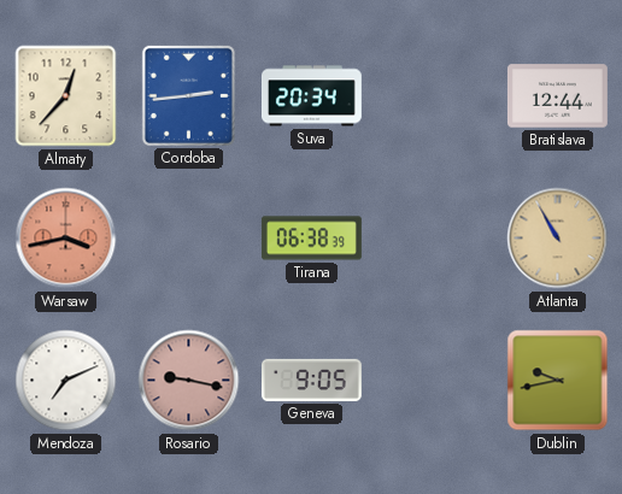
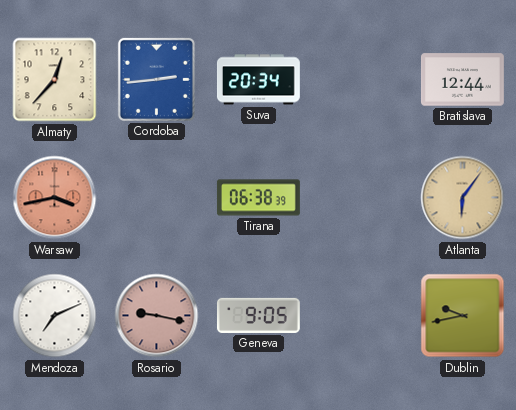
Atlanta: 10:55 -> 6:06
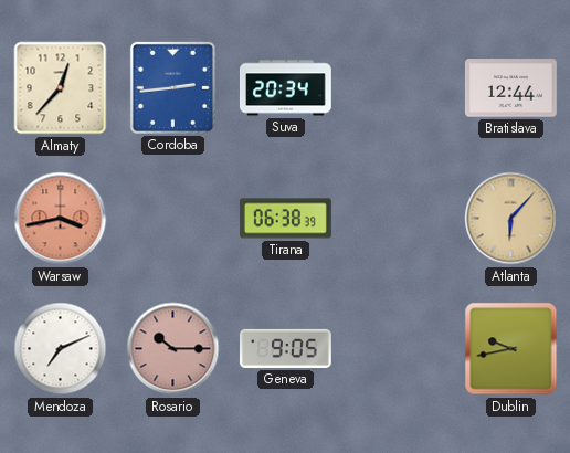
Atlanta: 6:06 -> 6:07
Rosario: 9:17 -> 10:15
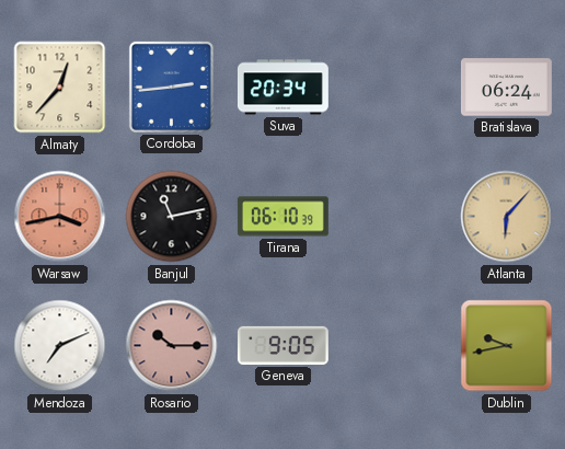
Bratislava: 12:44 -> 06:24
Banjul: none -> 11:13
Tirana: 06:38 -> 06:10
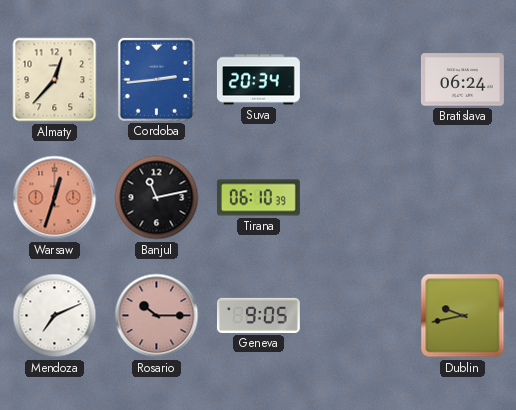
Warsaw: 3:43 -> 12:33
Atlanta: 6:07 -> none
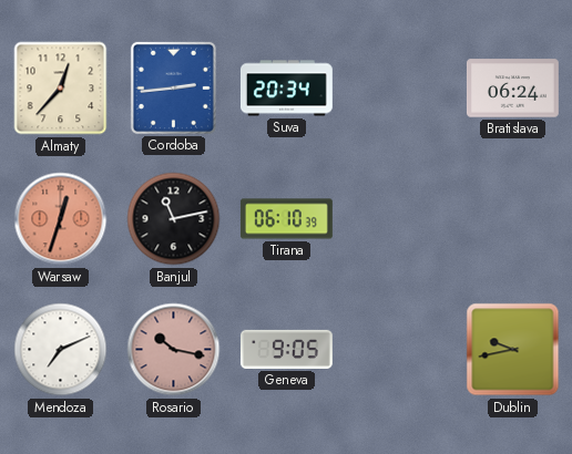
Rosario: 10:15 -> 10:17
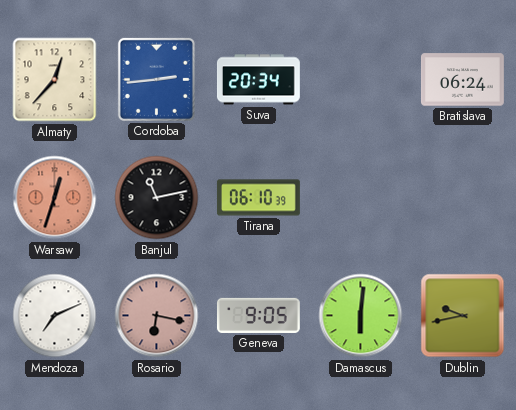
Rosario: 10:17 -> 6:17
Damascus: none -> 6:01
